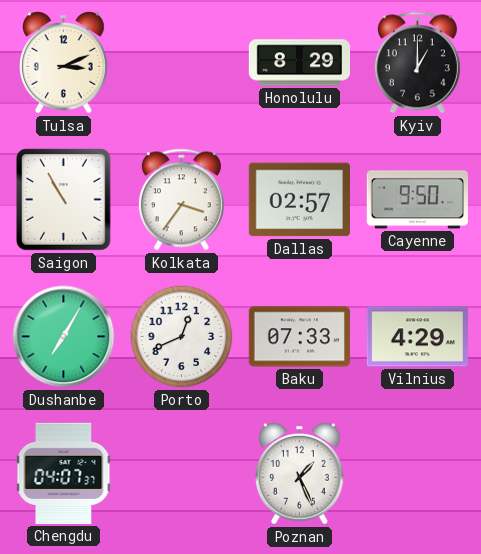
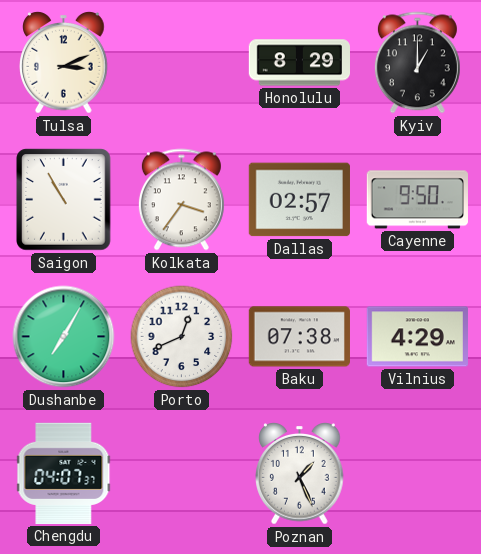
Baku: 07:33 -> 07:38
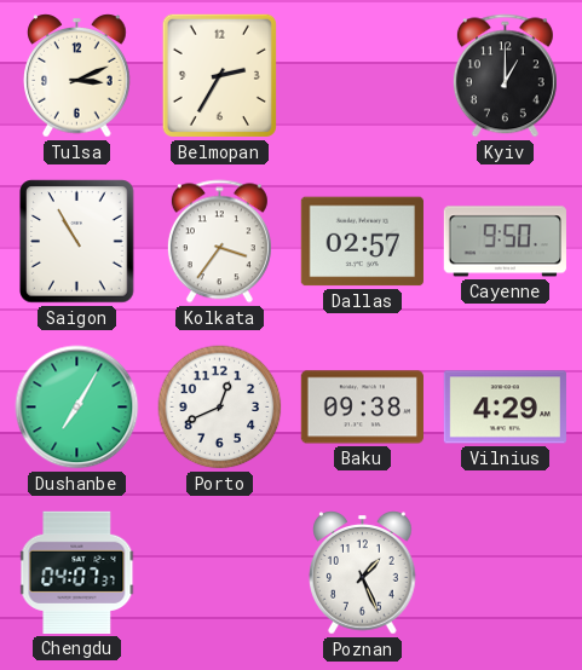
Belmopan: none -> 2:35
Honolulu: 8:29 -> none
Baku: 07:38 -> 09:38
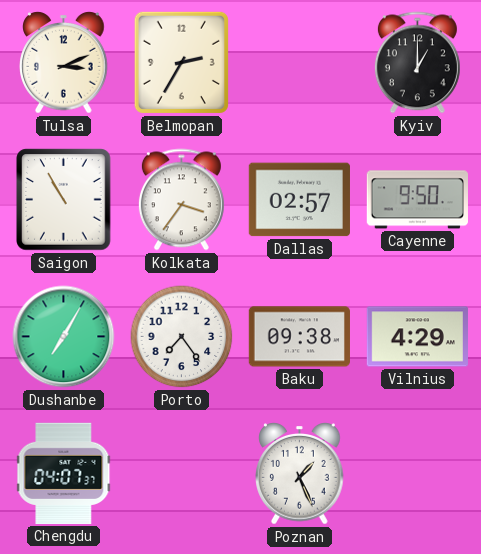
Porto: 12:41 -> 7:24
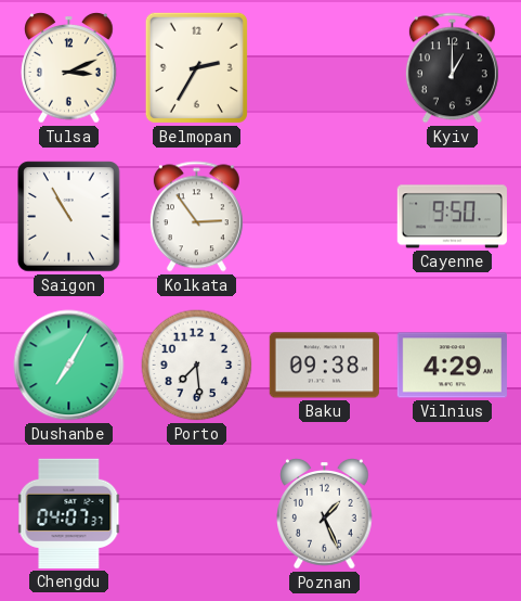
Kolkata: 3:36 -> 2:54
Dallas: 02:57 -> none
Porto: 7:24 -> 7:29
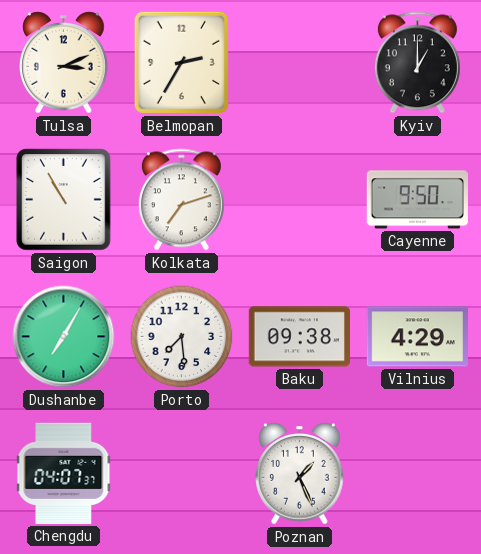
Kolkata: 2:54 -> 7:12
